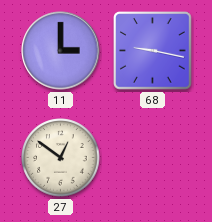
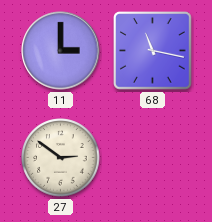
68: 9:17 -> 11:17
27: 12:51 -> 2:51
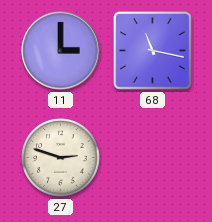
27: 2:51 -> 2:48
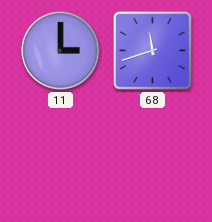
68: 11:17 -> 11:42
27: 2:48 -> none
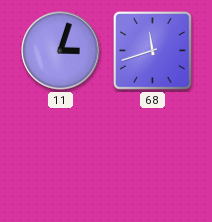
11: 3:00 -> 3:03
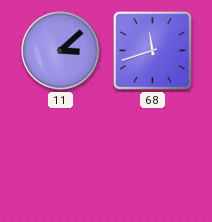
11: 3:03 -> 3:08
